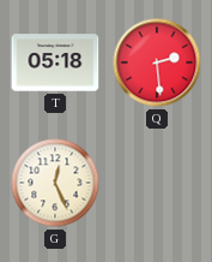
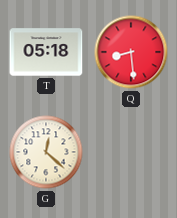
Q: 2:29 -> 8:29
G: 12:26 -> 12:22
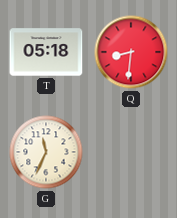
Q: 8:29 -> 8:31
G: 12:22 -> 11:34
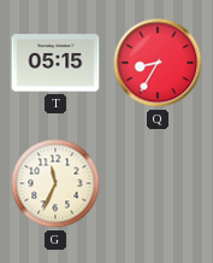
T: 05:18 -> 05:15
Q: 8:31 -> 8:35
